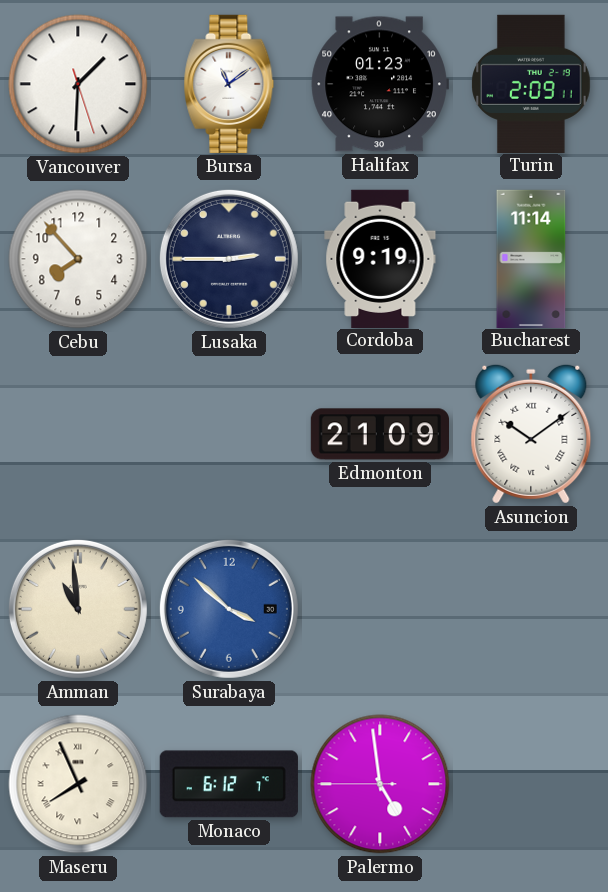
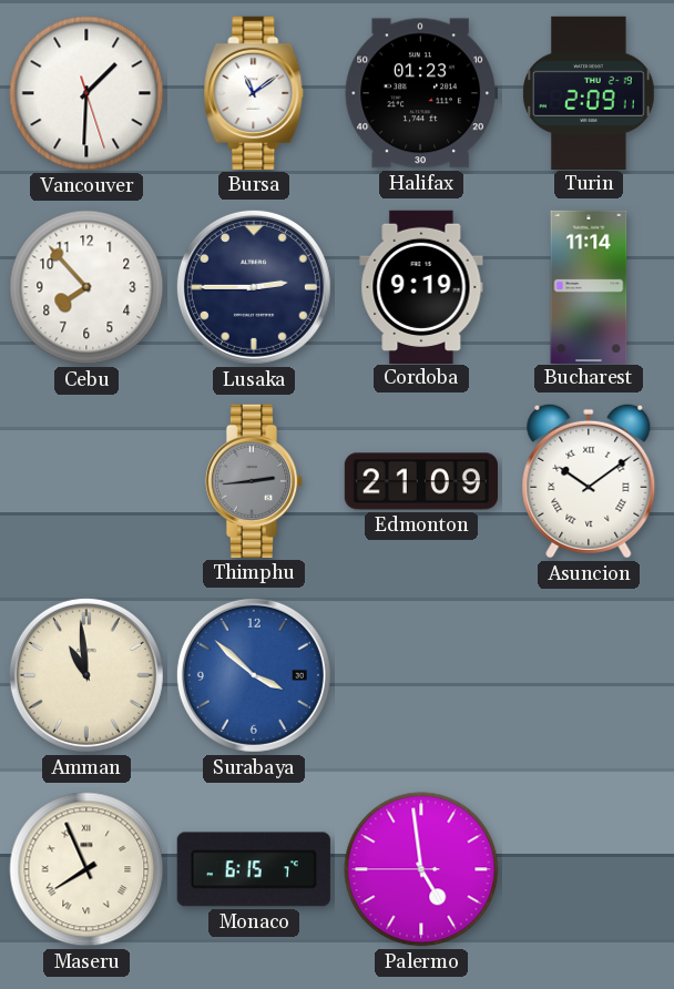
Thimphu: none -> 2:44
Monaco: 6:12 -> 6:15
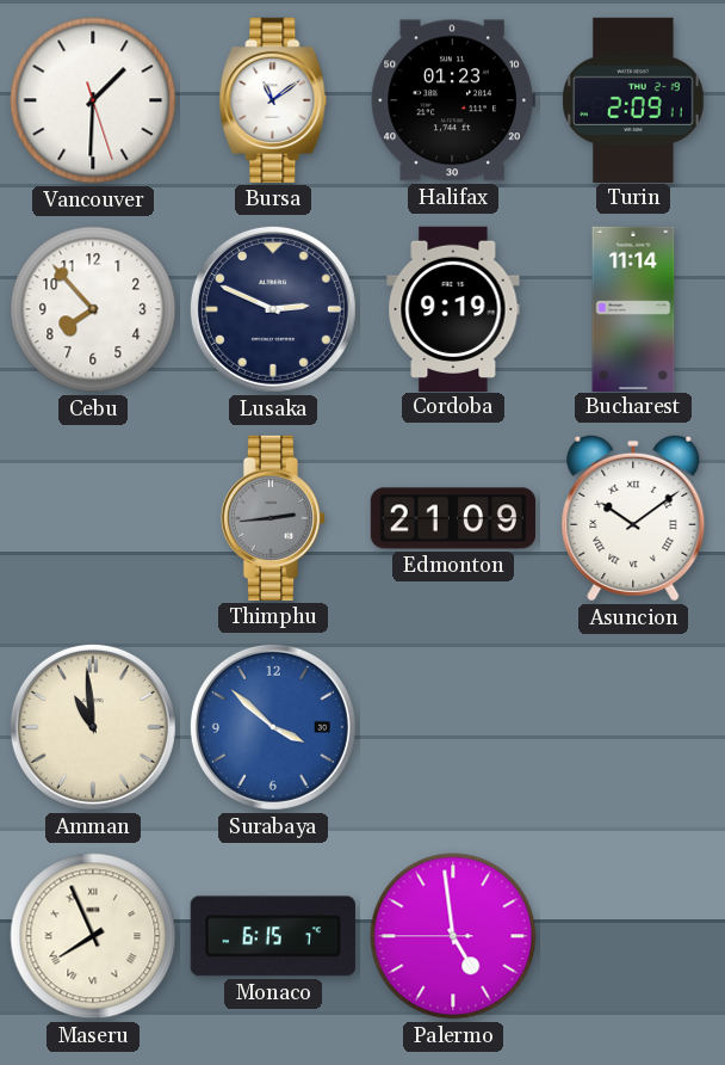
Lusaka: 2:45 -> 2:49
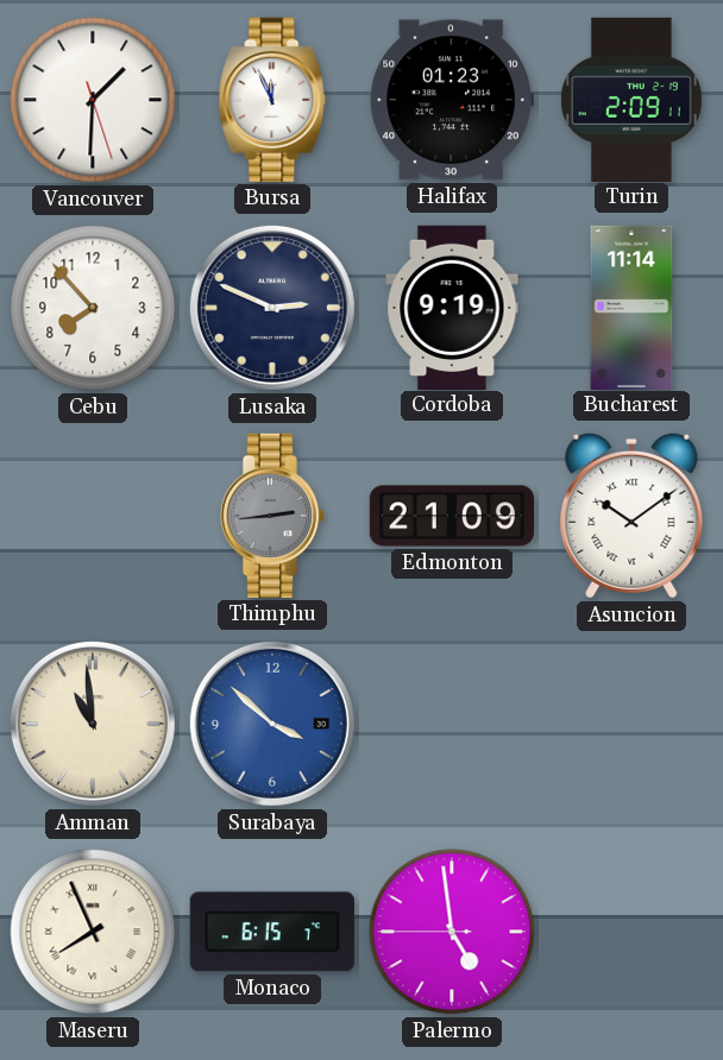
Bursa: 11:09 -> 11:56
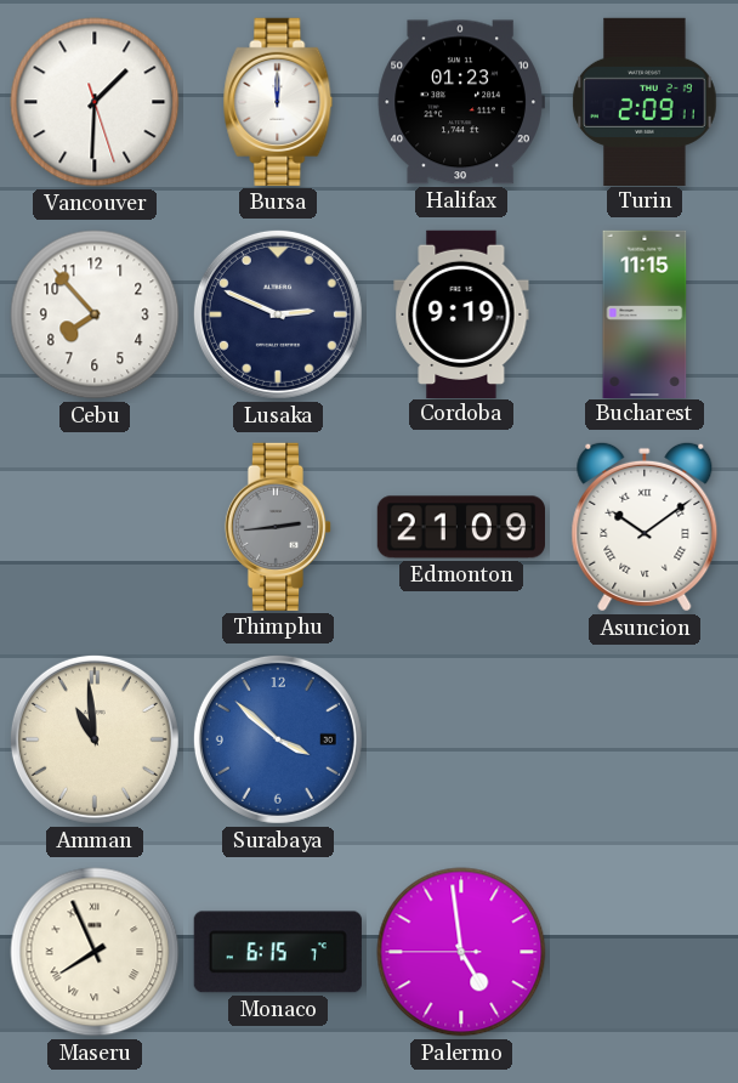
Bursa: 11:56 -> 12:00
Bucharest: 11:14 -> 11:15
